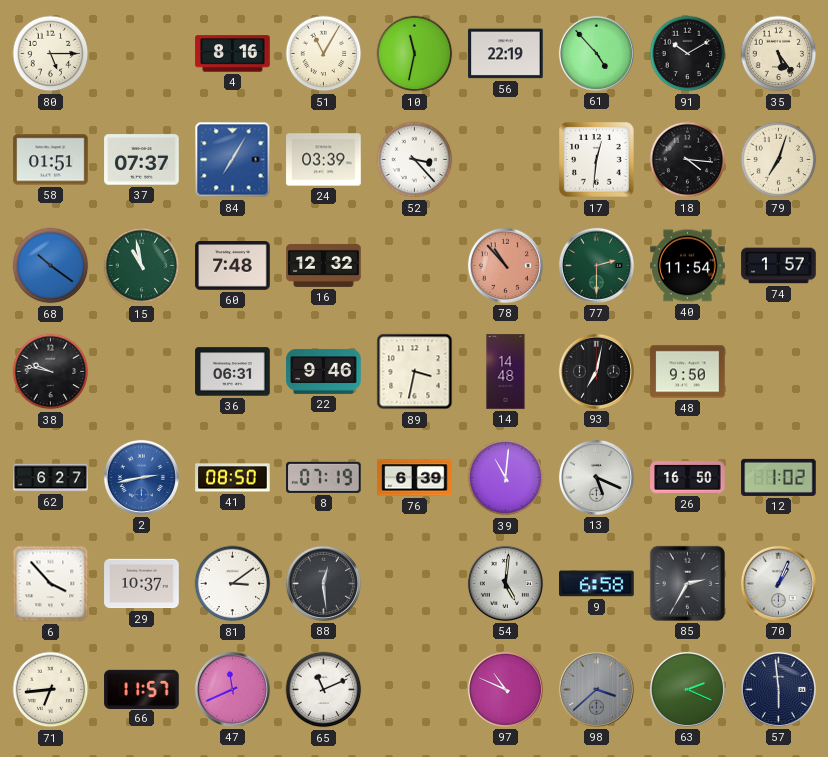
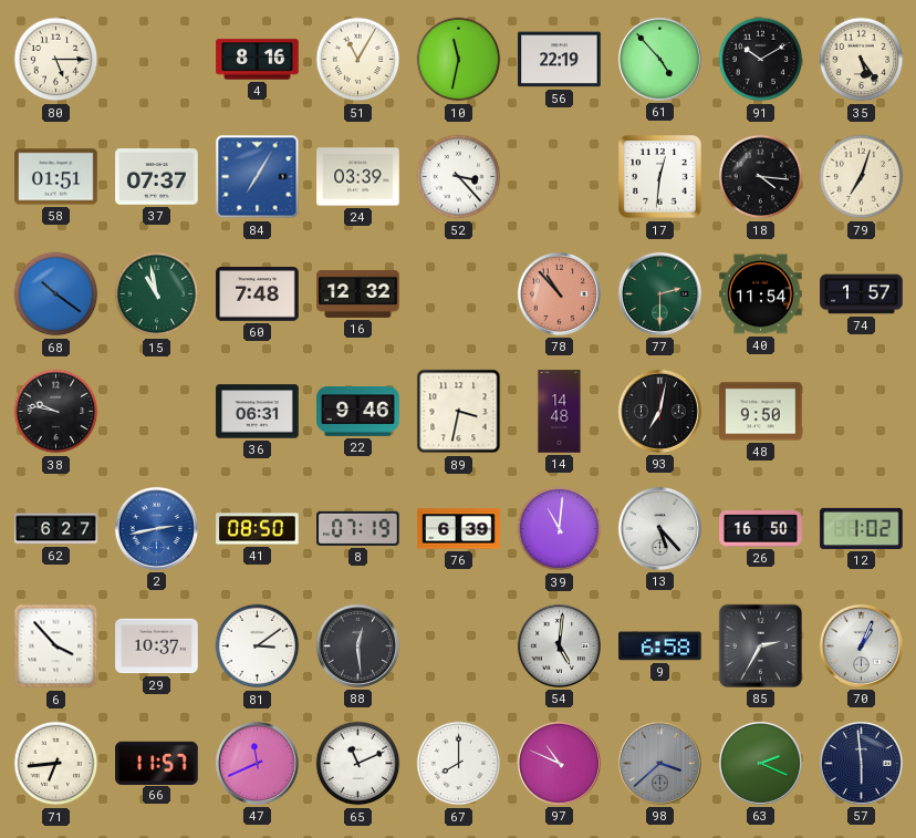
13: 5:19 -> 5:23
67: none -> 8:00
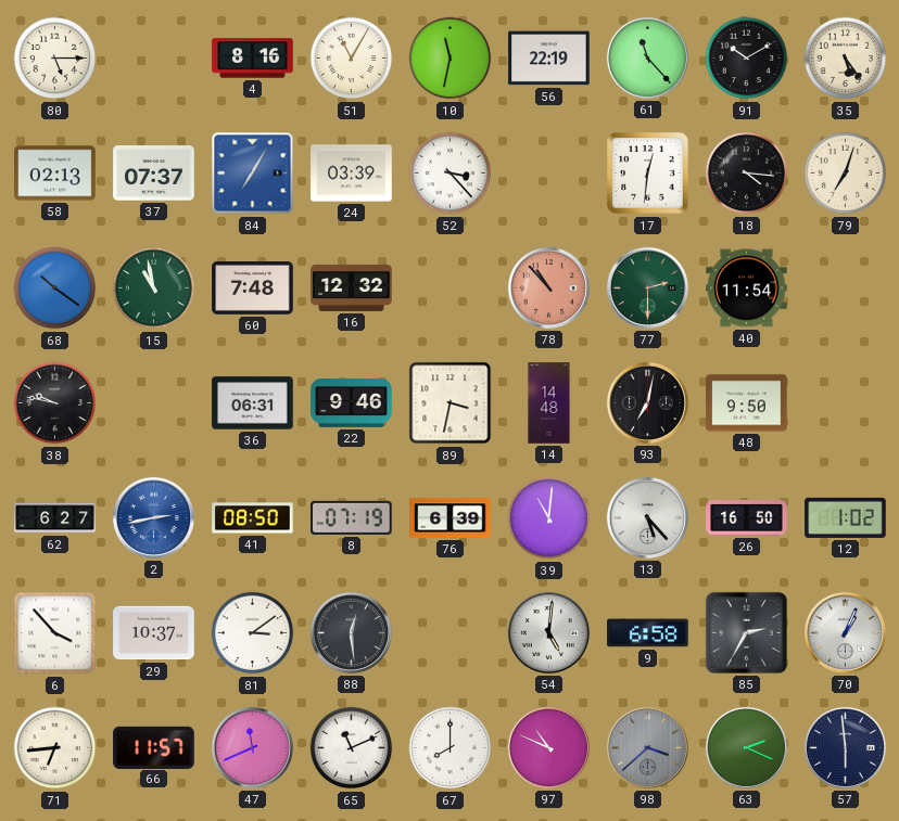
61: 4:53 -> 11:23
58: 01:51 -> 02:13
74: 1:57 -> none
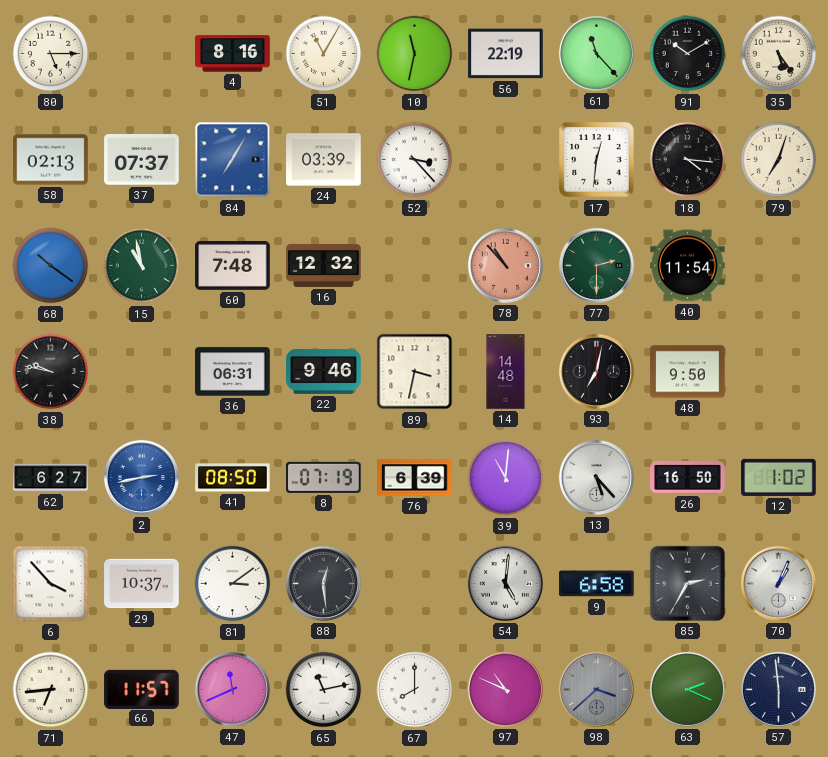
65: 11:11 -> 11:13
